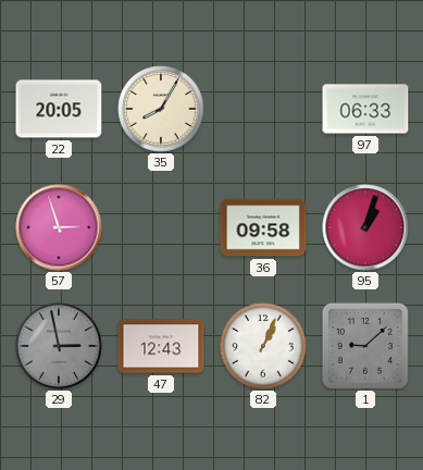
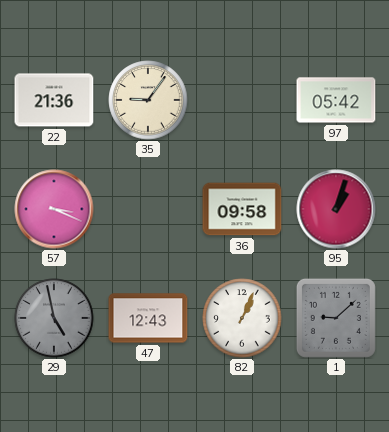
22: 20:05 -> 21:36
35: 8:05 -> 9:06
97: 06:33 -> 05:42
57: 2:57 -> 3:19
29: 2:58 -> 4:58
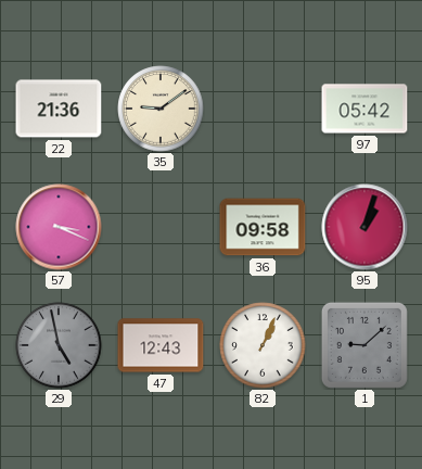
35: 9:06 -> 9:09
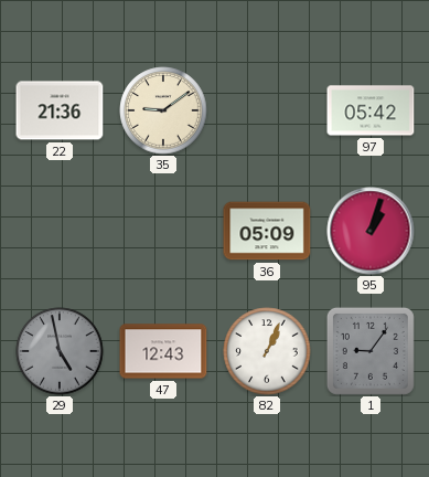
57: 3:19 -> none
36: 09:58 -> 05:09
1: 9:08 -> 9:06
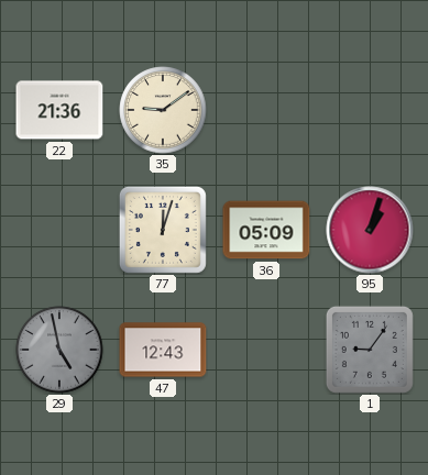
97: 05:42 -> none
77: none -> 12:03
82: 1:04 -> none
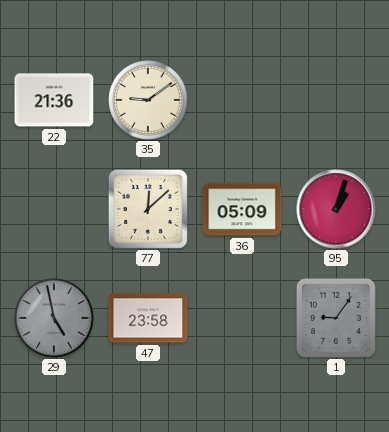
77: 12:03 -> 12:08
47: 12:43 -> 23:58
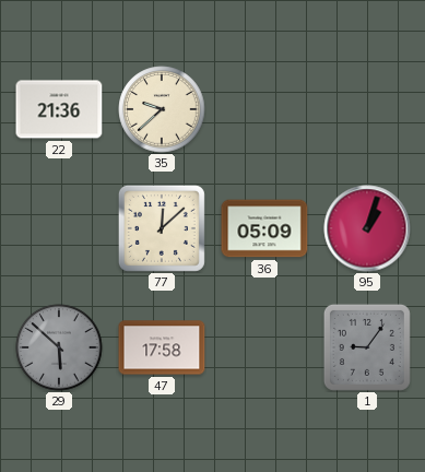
35: 9:09 -> 9:38
29: 4:58 -> 5:52
47: 23:58 -> 17:58
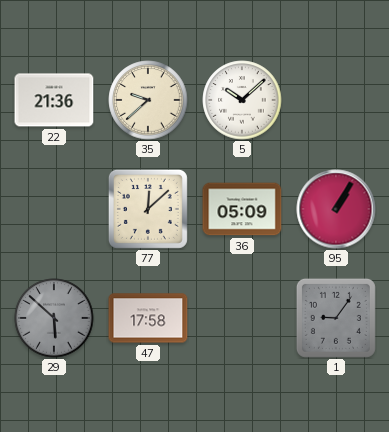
5: none -> 10:08
95: 1:03 -> 1:05
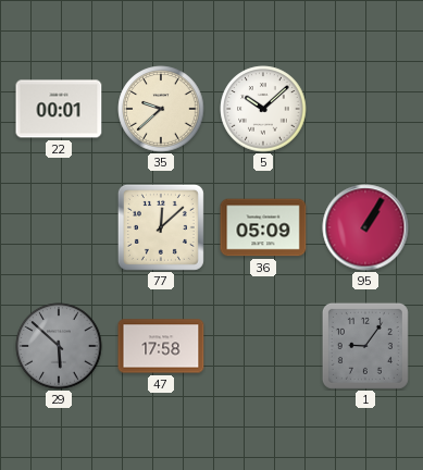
22: 21:36 -> 00:01
